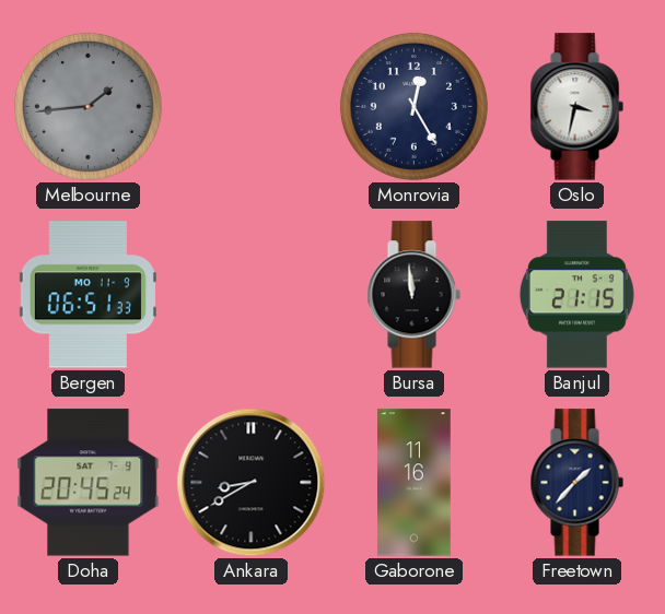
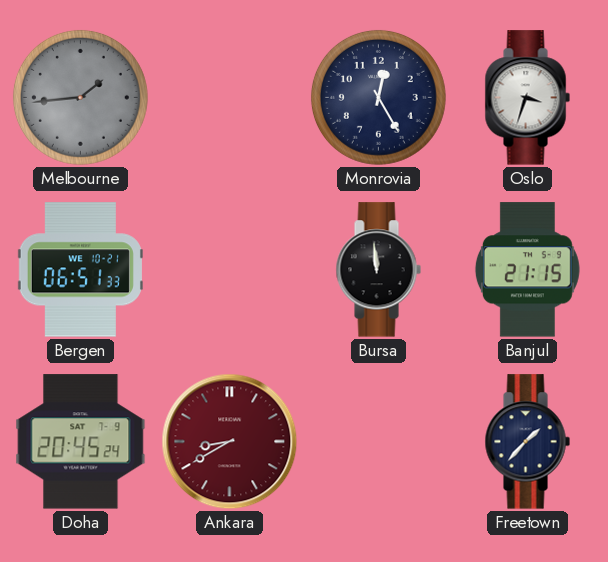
Oslo: 3:32 -> 3:33
Bergen date: MO 11-9 -> WE 10-21
Ankara dial: black -> burgundy
Gaborone: 11:16 -> none
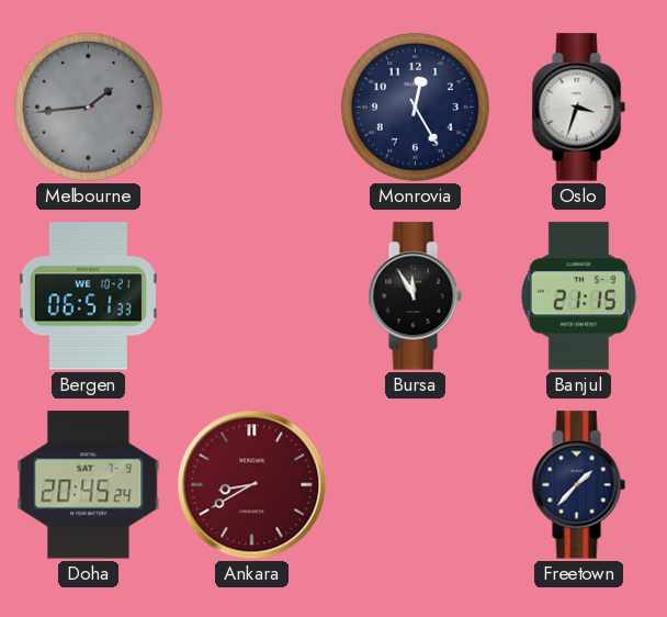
Bursa: 11:59 -> 11:55
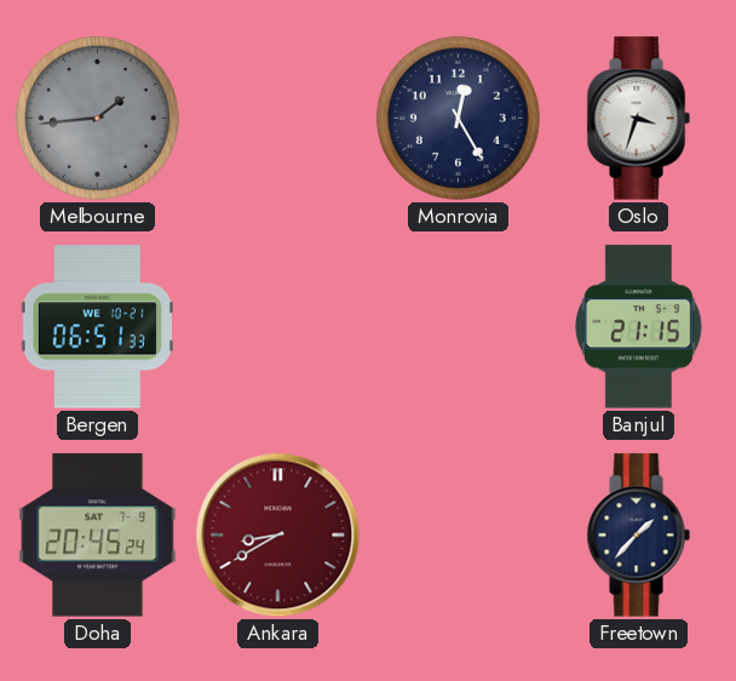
Bursa: 11:55 -> none
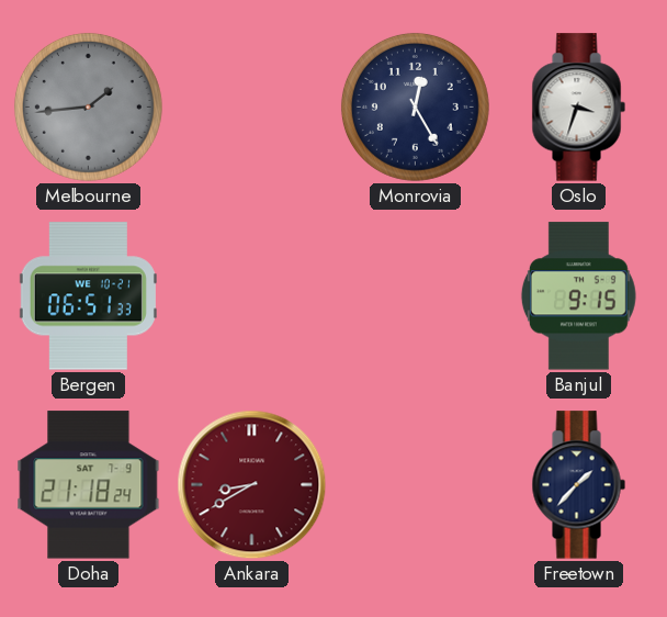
Banjul: 21:15 -> 9:15
Doha: 20:45 -> 21:18
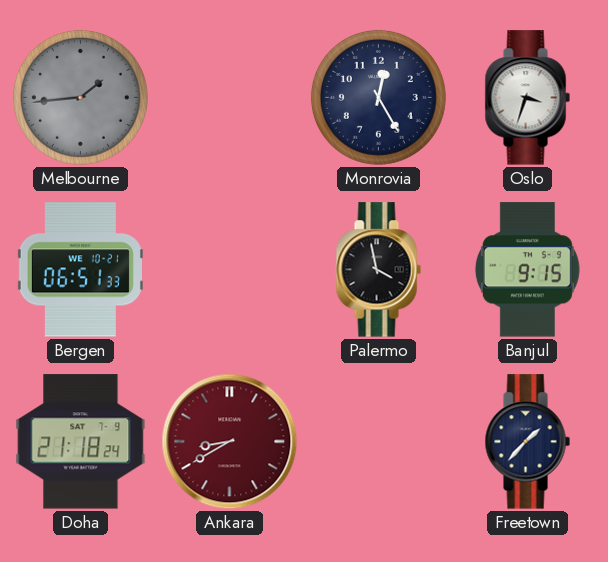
Palermo: none -> 3:58
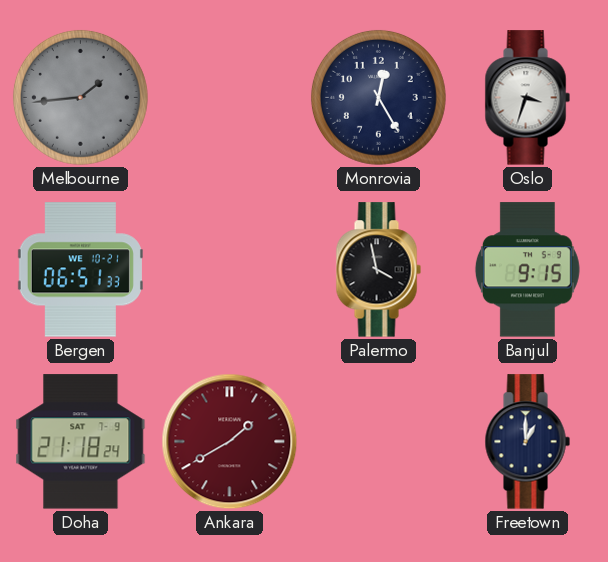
Ankara: 8:40 -> 1:40
Freetown: 1:37 -> 1:00
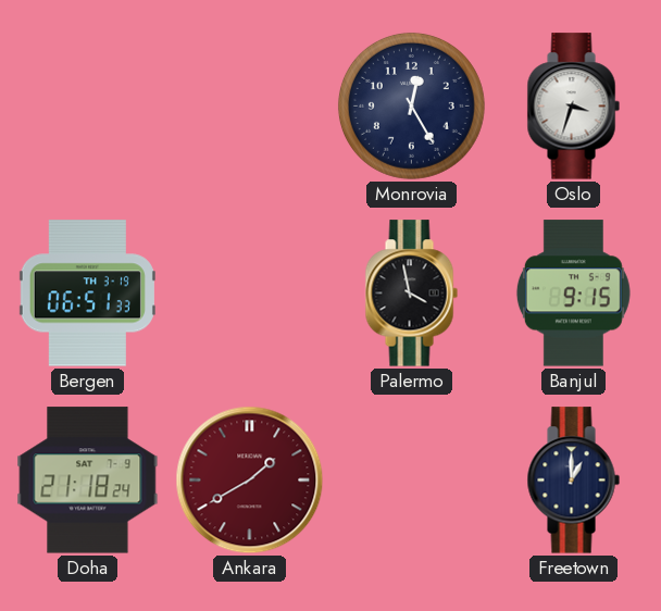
Melbourne: 1:44 -> none
Bergen date: WE 10-21 -> TH 3-19
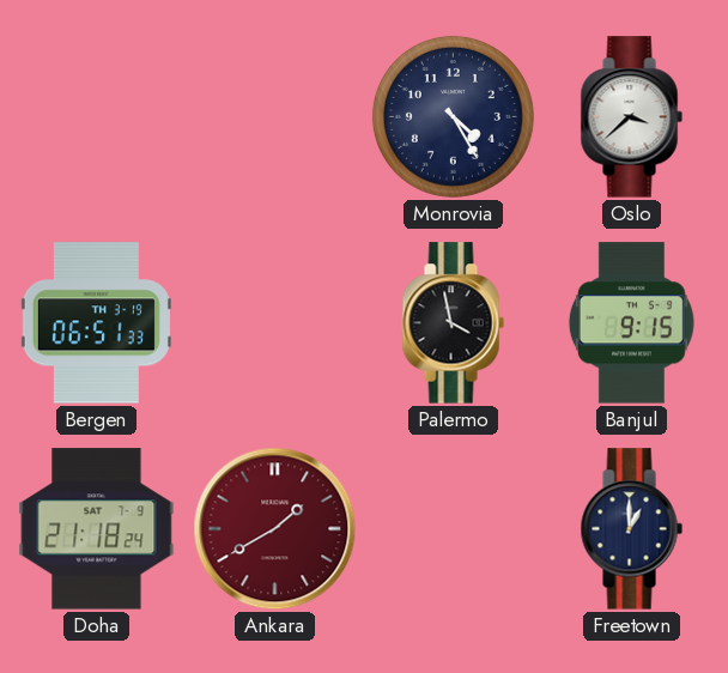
Monrovia: 12:25 -> 4:25
Oslo: 3:33 -> 3:38
